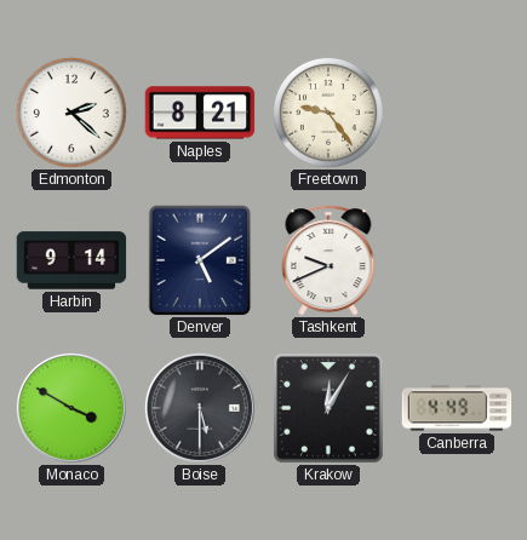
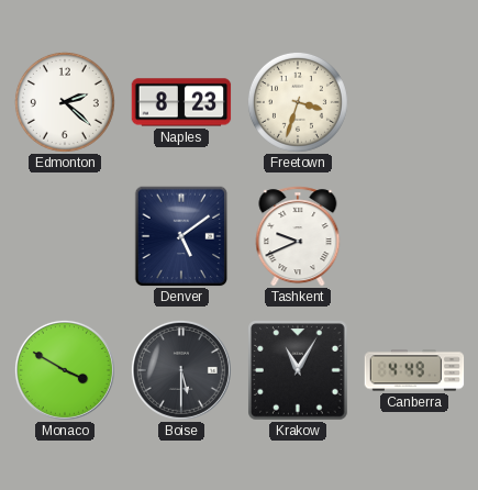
Naples: 8:21 -> 8:23
Freetown: 9:24 -> 3:33
Harbin: 9:14 -> none
Krakow: 12:05 -> 11:05
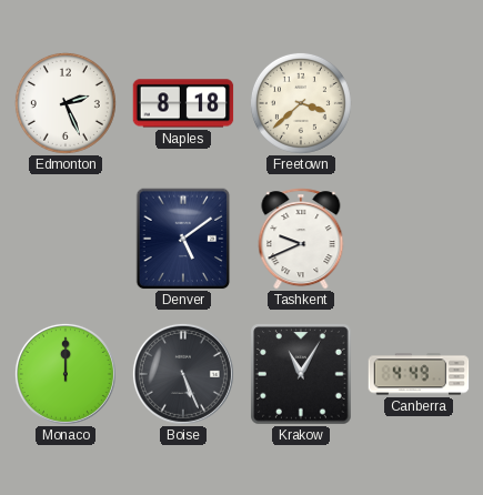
Edmonton: 2:22 -> 2:26
Naples: 8:23 -> 8:18
Freetown: 3:33 -> 3:38
Monaco: 3:50 -> 12:00
Boise: 5:30 -> 5:26
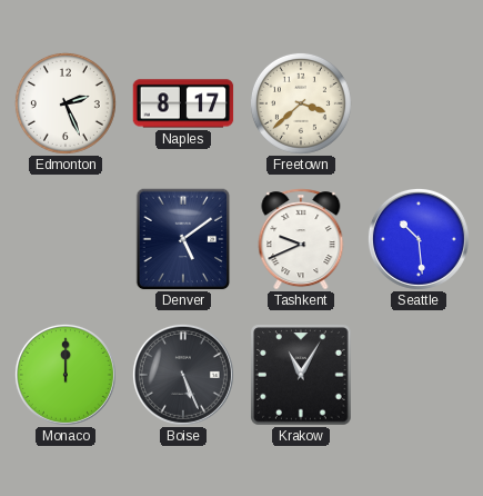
Naples: 8:18 -> 8:17
Seattle: none -> 10:29
Canberra: 4:49 -> none
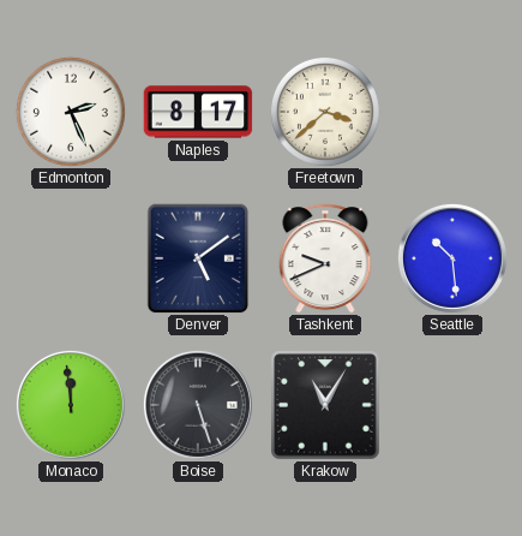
Monaco: 12:00 -> 11:59
Boise: 5:26 -> 5:27
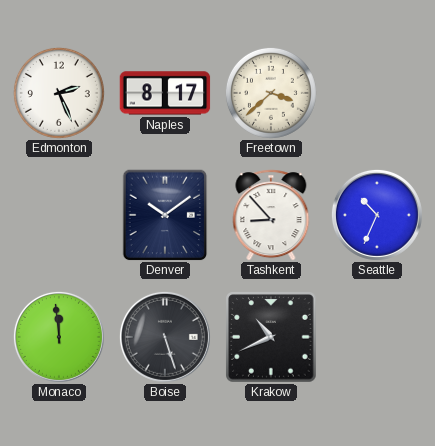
Denver: 5:09 -> 10:09
Tashkent: 9:41 -> 8:53
Seattle: 10:29 -> 10:34
Krakow: 11:05 -> 10:41
